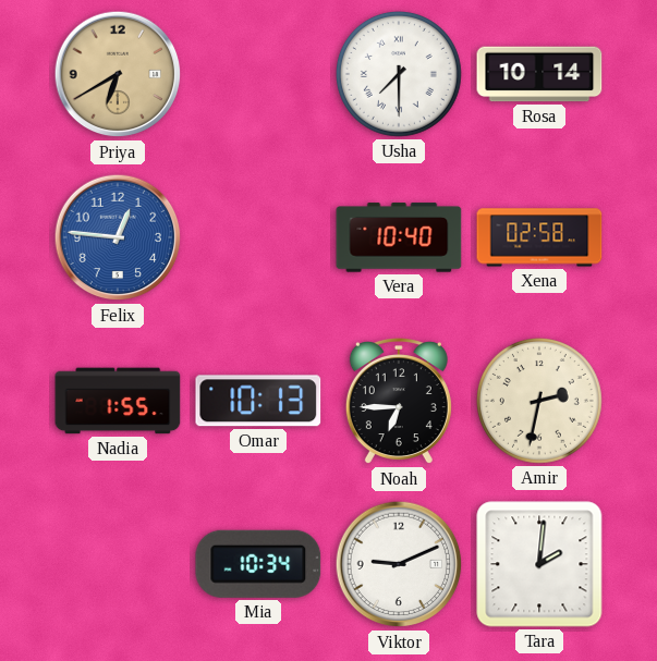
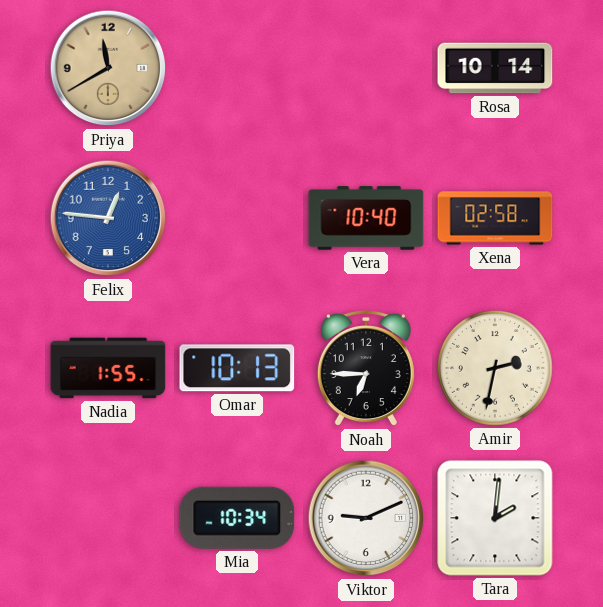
Priya: 6:40 -> 11:40
Usha: 7:30 -> none
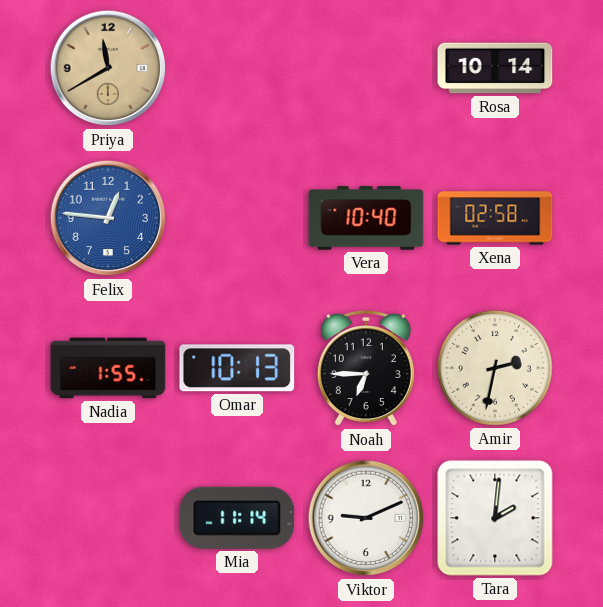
Mia: 10:34 -> 11:14
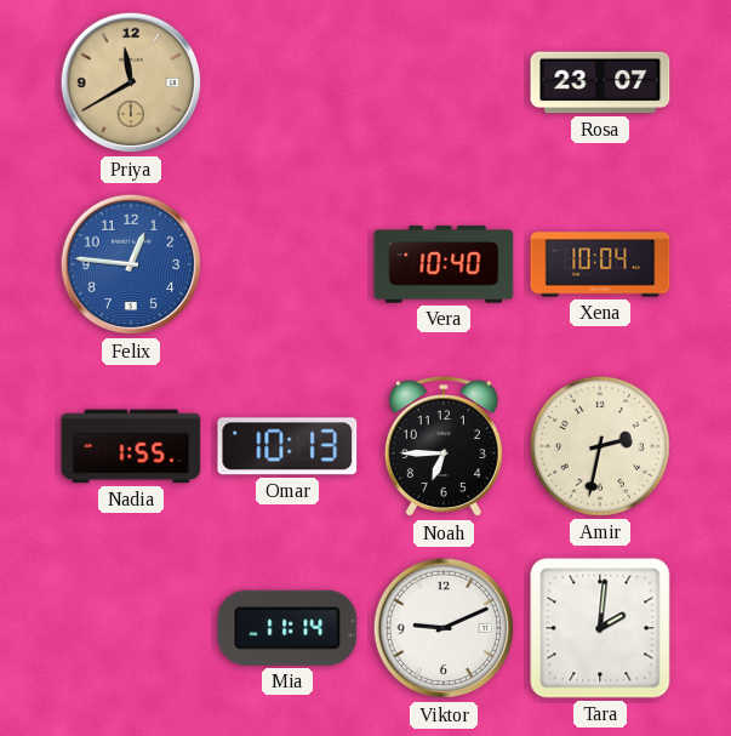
Rosa: 10:14 -> 23:07
Xena: 02:58 -> 10:04
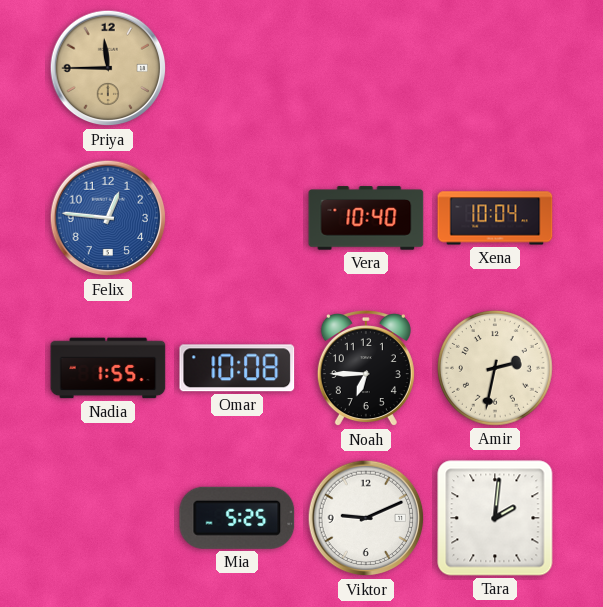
Priya: 11:40 -> 11:45
Rosa: 23:07 -> none
Omar: 10:13 -> 10:08
Mia: 11:14 -> 5:25
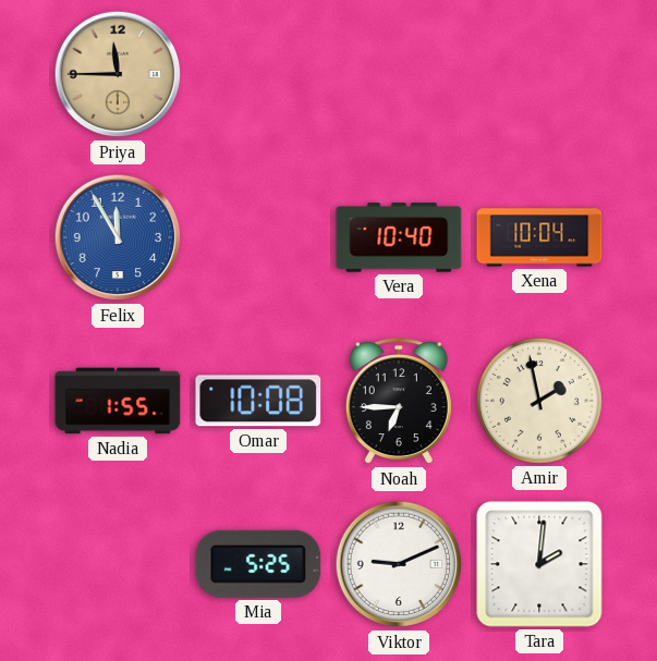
Felix: 12:46 -> 11:55
Amir: 2:32 -> 1:58
